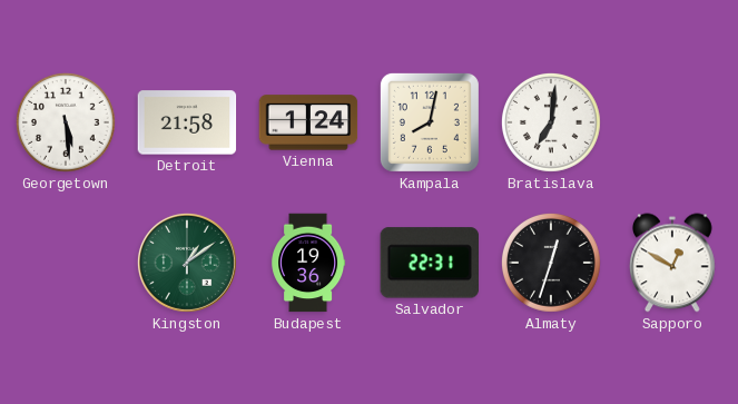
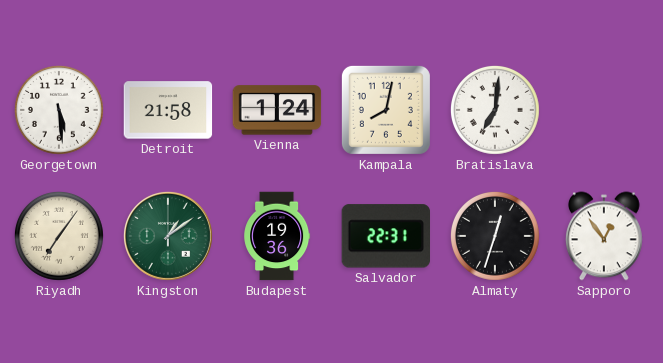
Riyadh: none -> 7:06
Sapporo: 12:50 -> 12:54
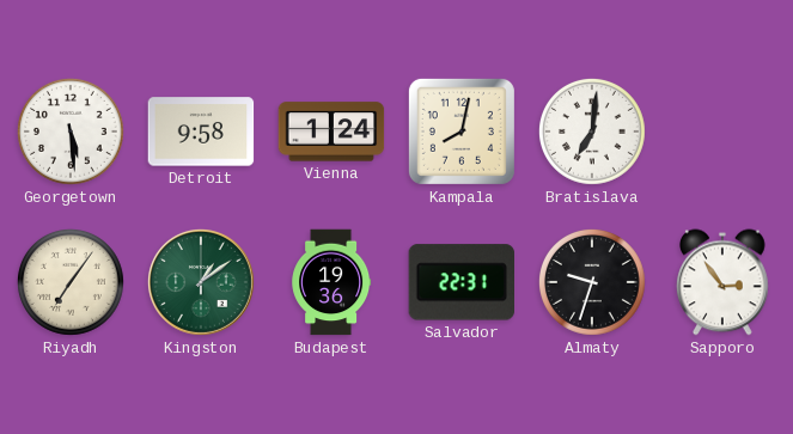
Detroit: 21:58 -> 9:58
Almaty: 12:33 -> 9:33
Sapporo: 12:54 -> 2:54
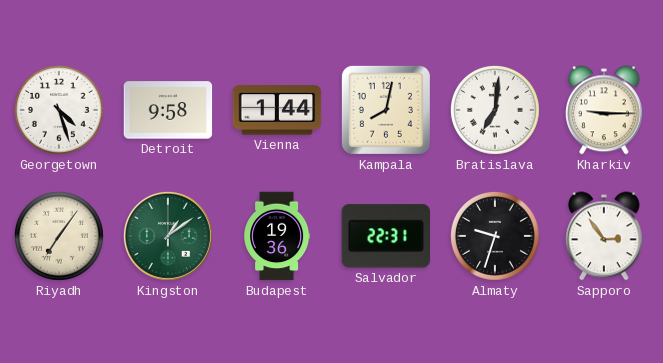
Georgetown: 5:29 -> 4:27
Vienna: 1:24 -> 1:44
Kharkiv: none -> 9:15
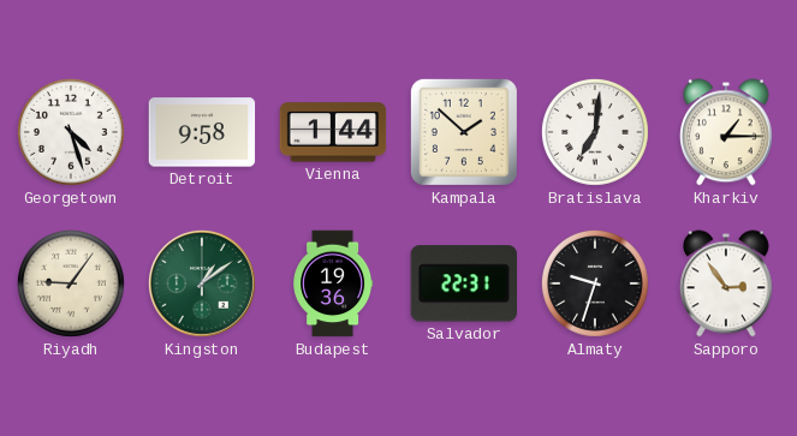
Kampala: 8:02 -> 1:52
Kharkiv: 9:15 -> 1:15
Riyadh: 7:06 -> 9:06
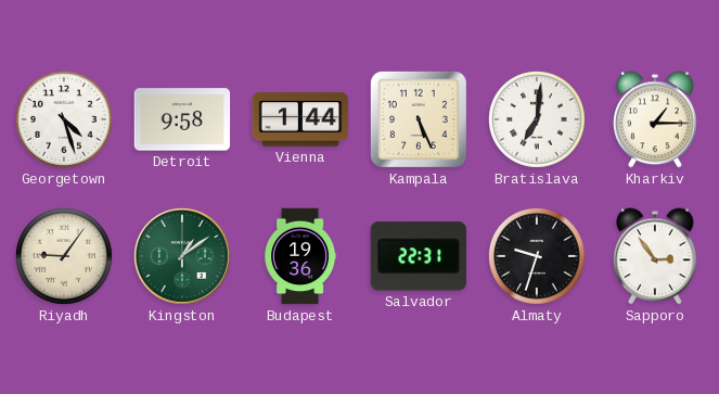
Kampala: 1:52 -> 5:26
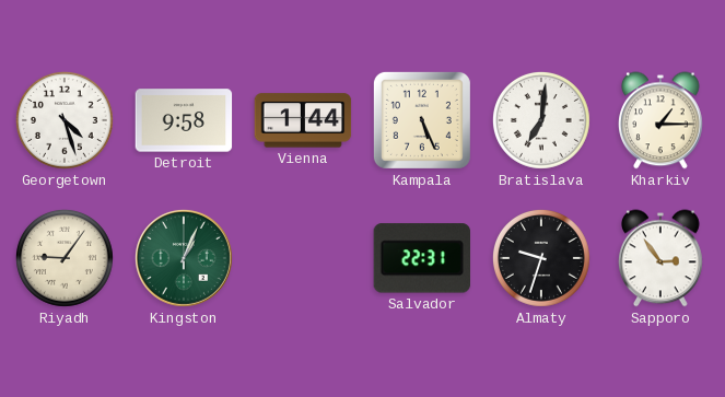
Kingston: 1:09 -> 1:04
Budapest: 19:36 -> none
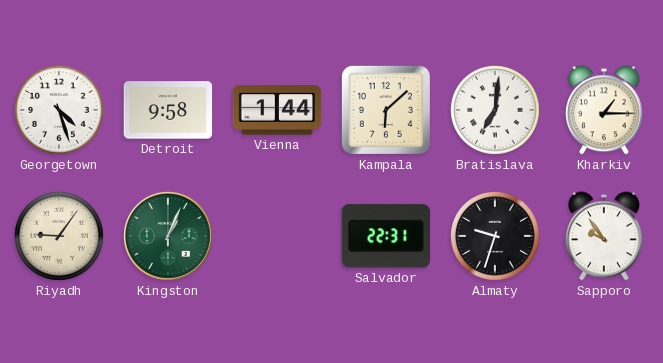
Kampala: 5:26 -> 6:08
Sapporo: 2:54 -> 9:54
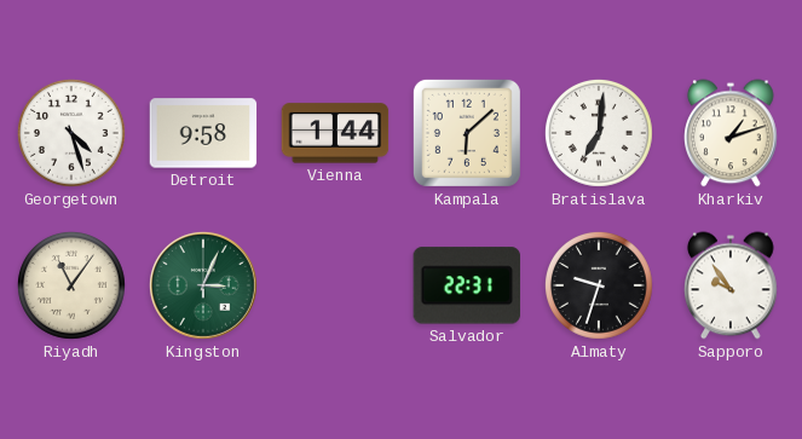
Kharkiv: 1:15 -> 1:12
Riyadh: 9:06 -> 11:06
Kingston: 1:04 -> 3:04
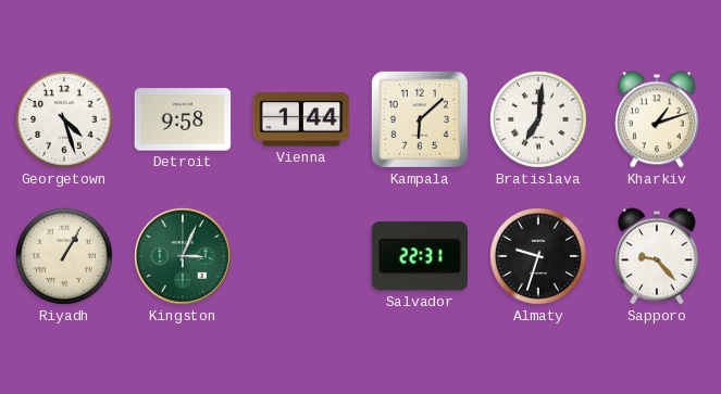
Riyadh: 11:06 -> 1:05
Sapporo: 9:54 -> 9:23
